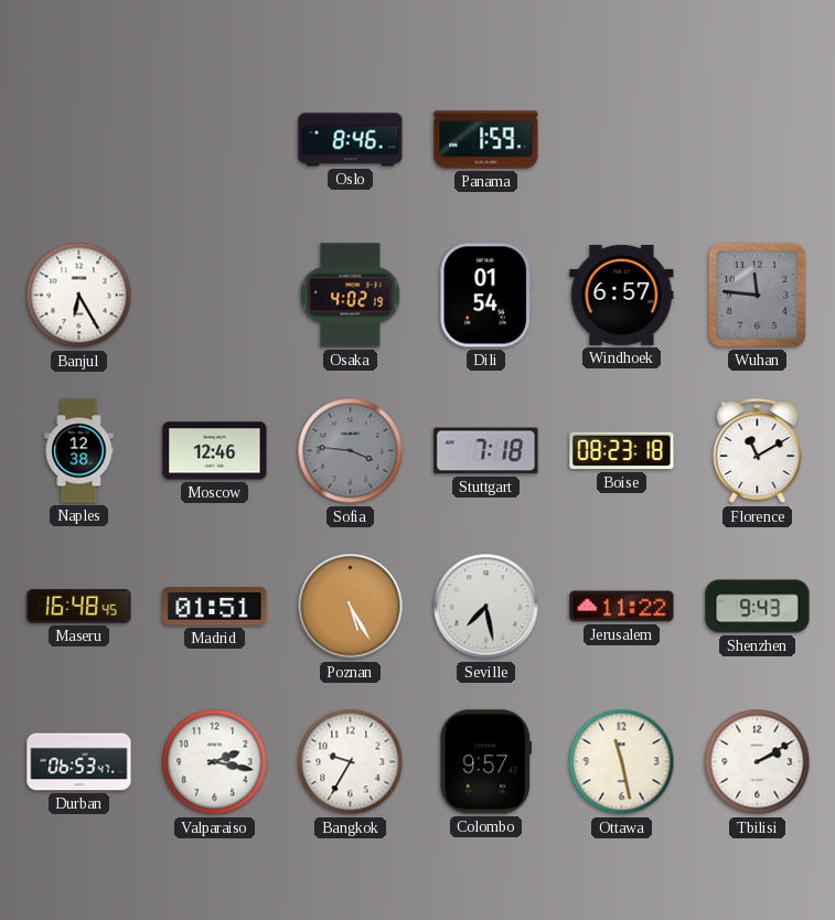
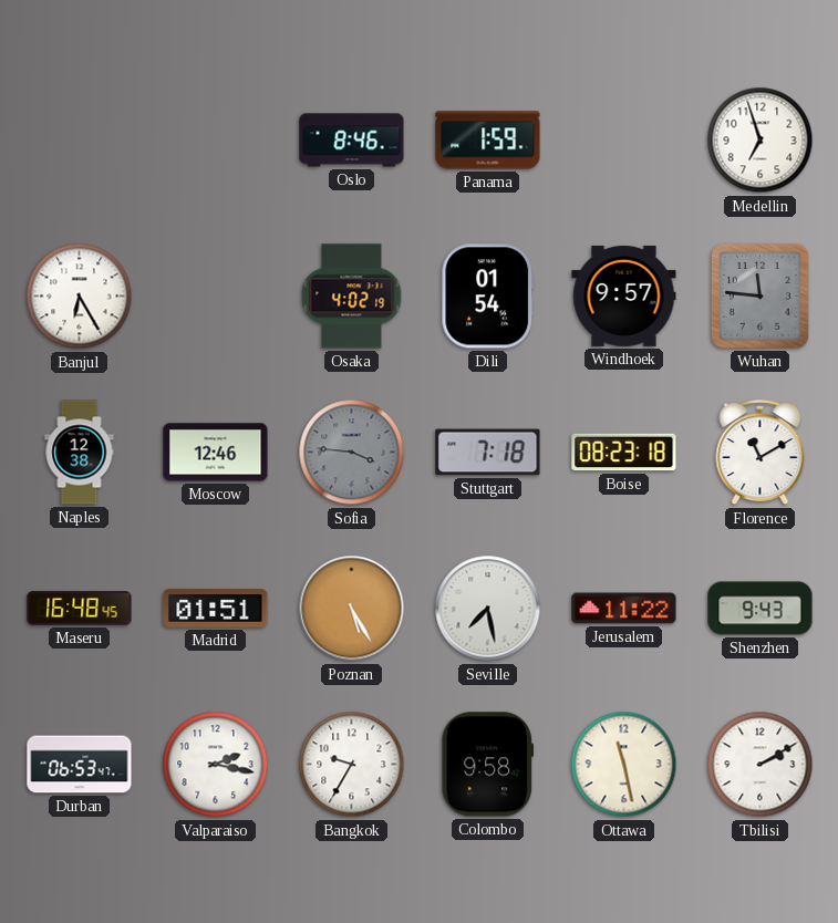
Medellin: none -> 6:57
Windhoek: 6:57 -> 9:57
Colombo: 9:57 -> 9:58
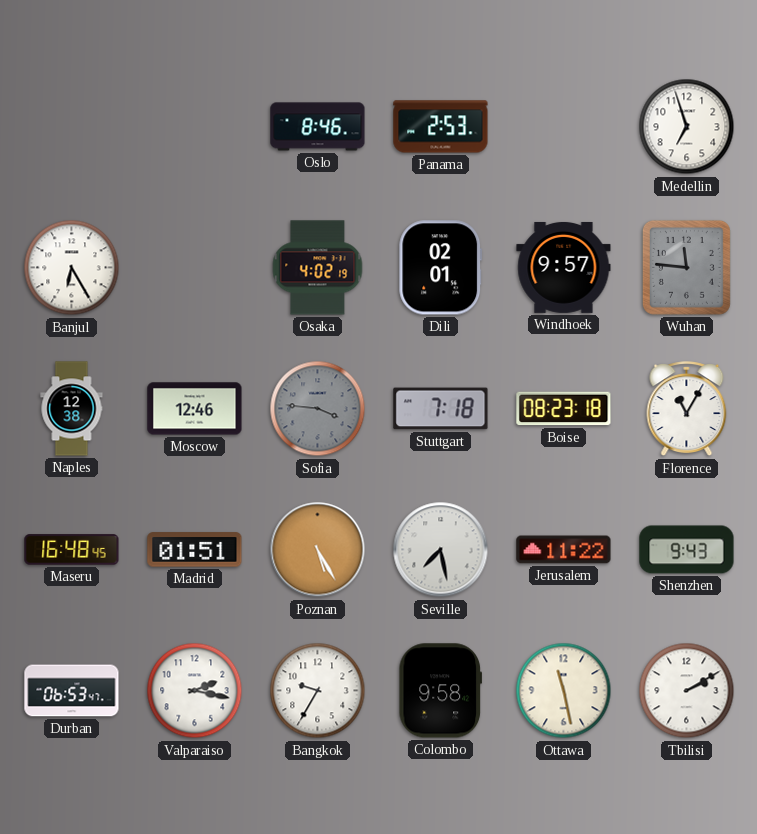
Panama: 1:59 -> 2:53
Dili: 01:54 -> 02:01
Florence: 11:10 -> 11:05
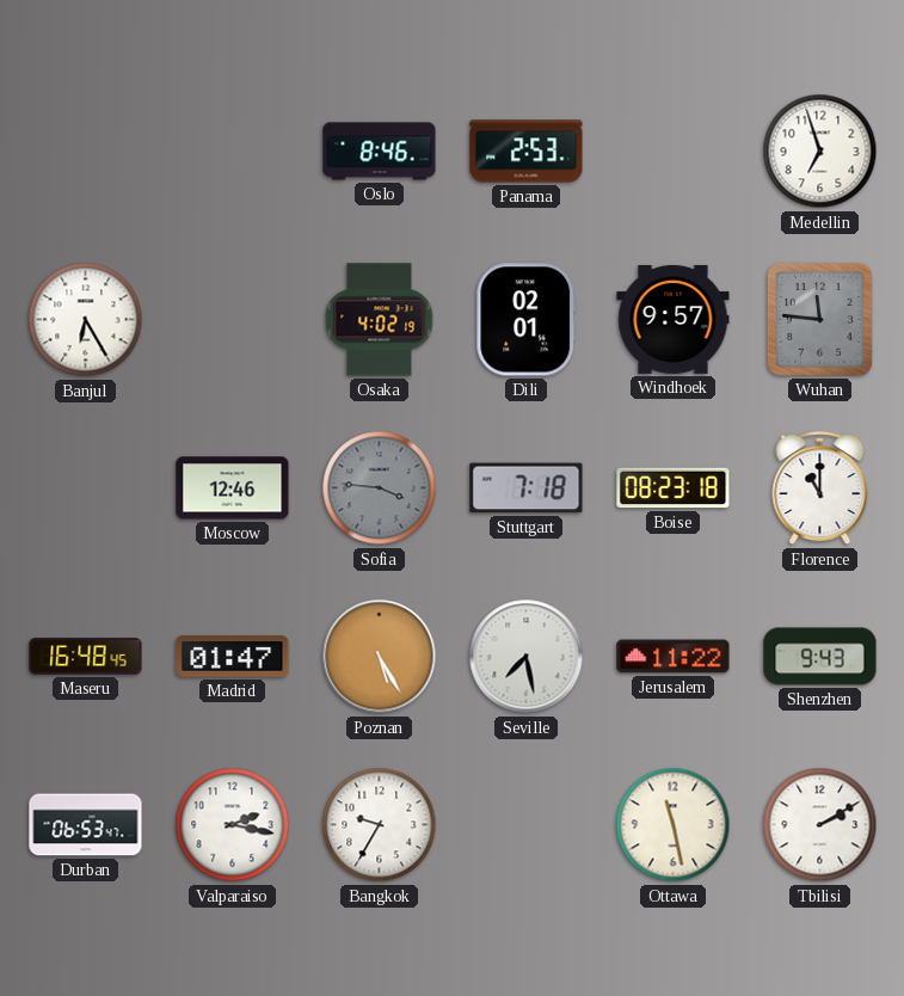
Naples: 12:38 -> none
Florence: 11:05 -> 11:00
Madrid: 01:51 -> 01:47
Colombo: 9:58 -> none
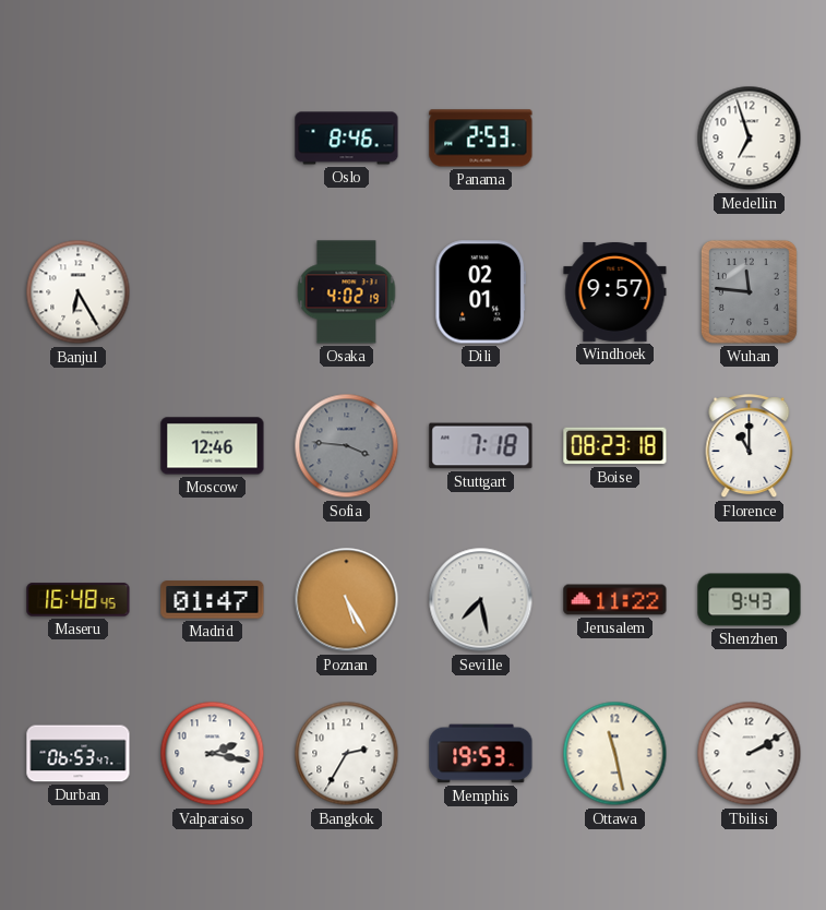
Bangkok: 9:35 -> 2:35
Memphis: none -> 19:53
